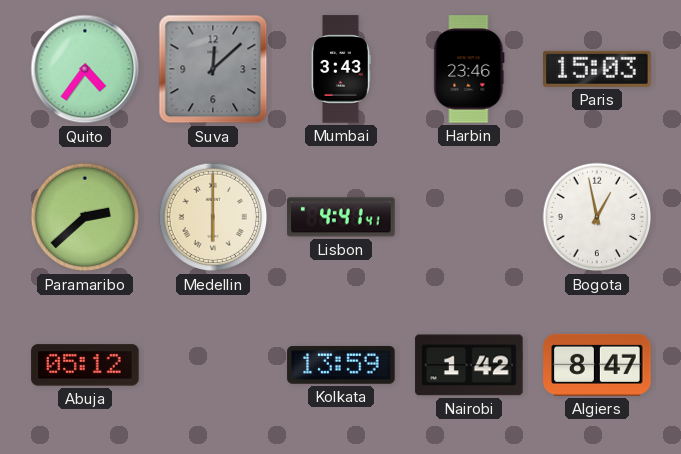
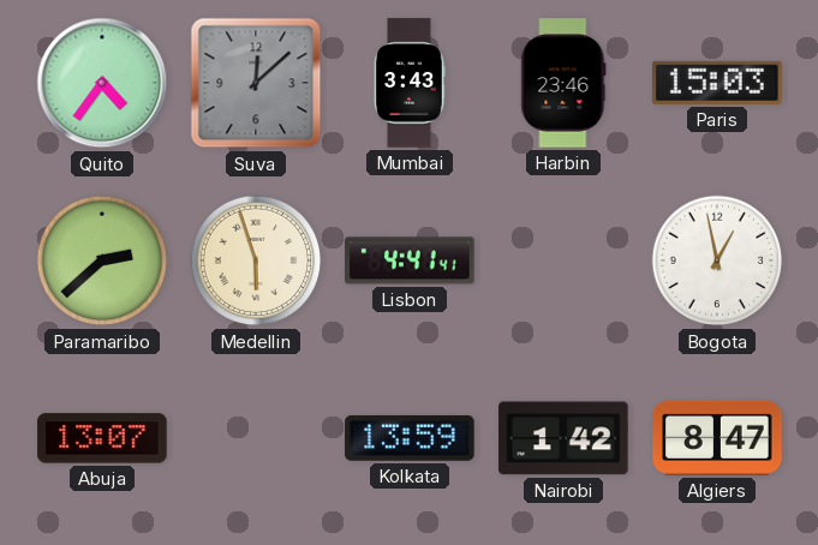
Medellin: 6:00 -> 5:57
Abuja: 05:12 -> 13:07
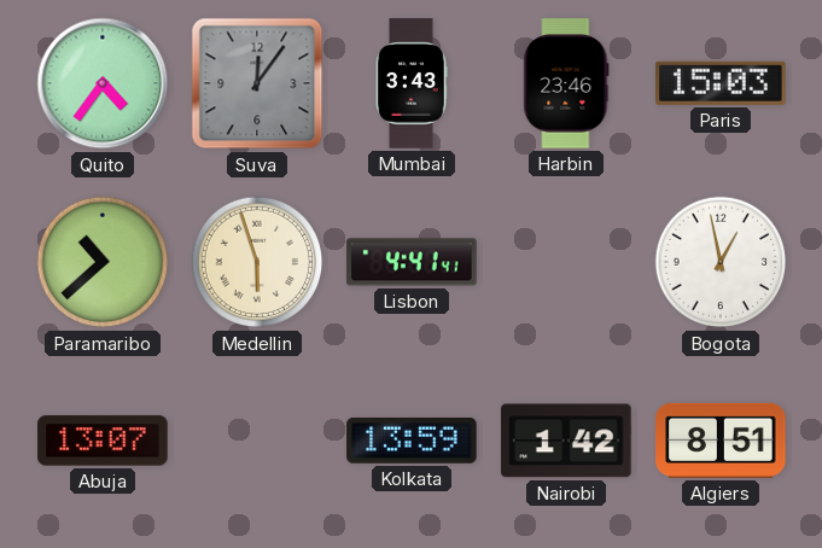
Suva: 12:08 -> 12:06
Paramaribo: 2:38 -> 10:38
Algiers: 8:47 -> 8:51
